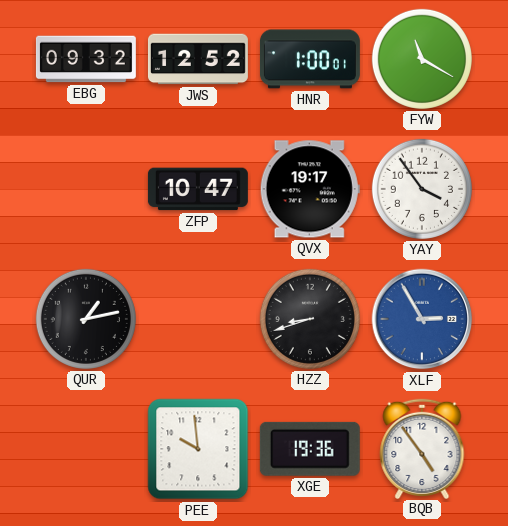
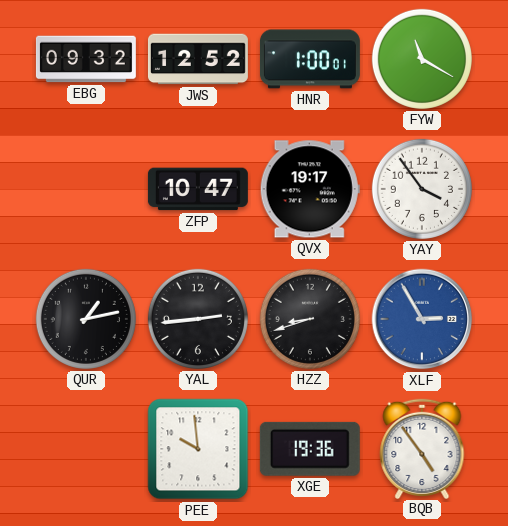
YAL: none -> 2:44
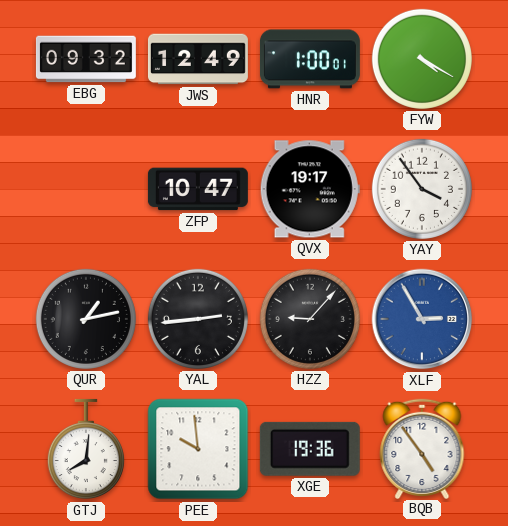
JWS: 12:52 -> 12:49
FYW: 11:20 -> 4:20
HZZ: 8:42 -> 9:07
GTJ: none -> 8:01
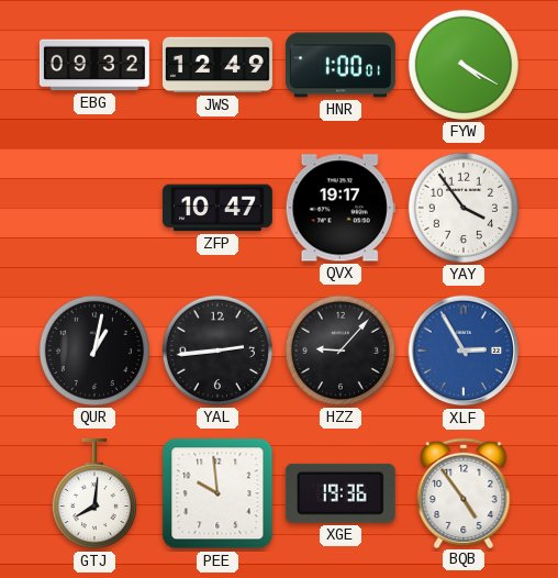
QUR: 1:13 -> 1:02
